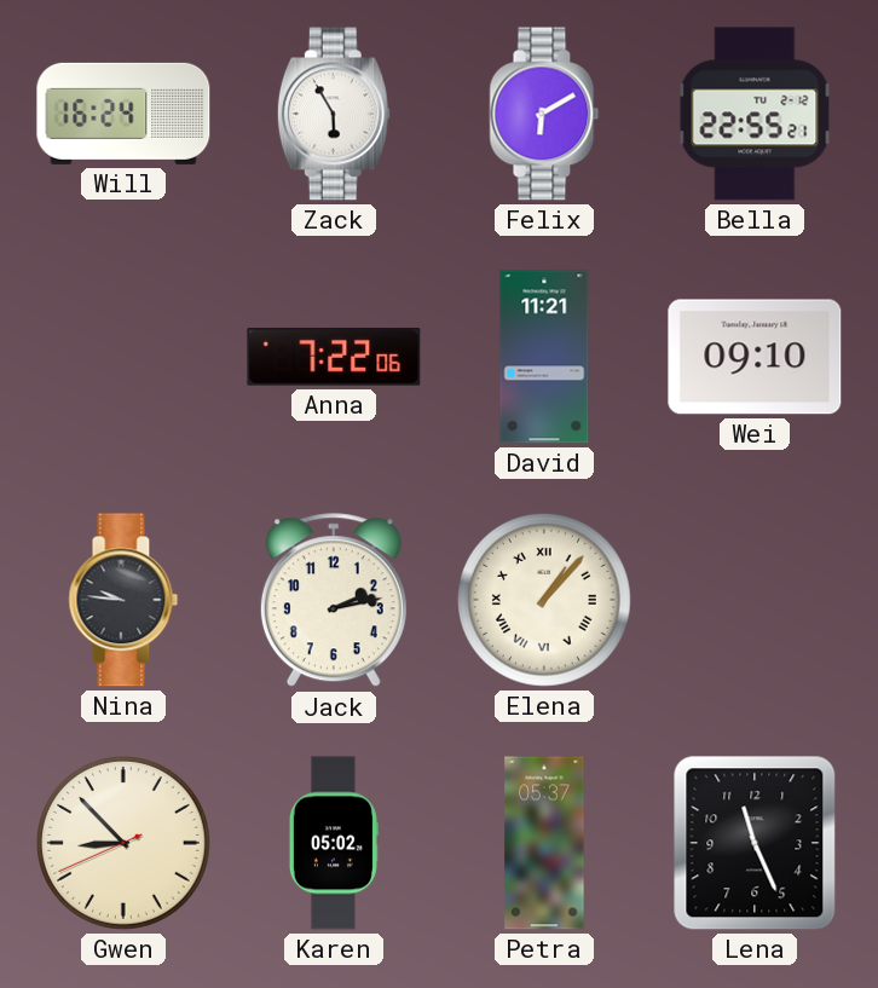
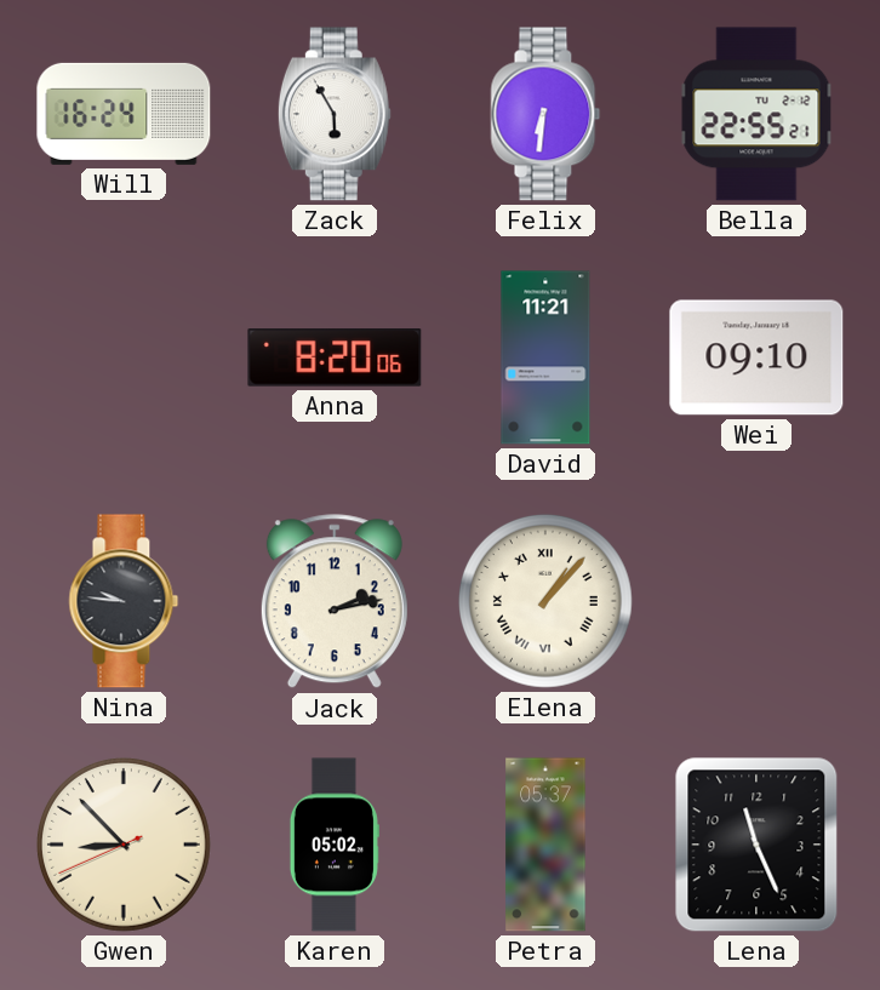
Felix: 6:10 -> 6:31
Anna: 7:22 -> 8:20
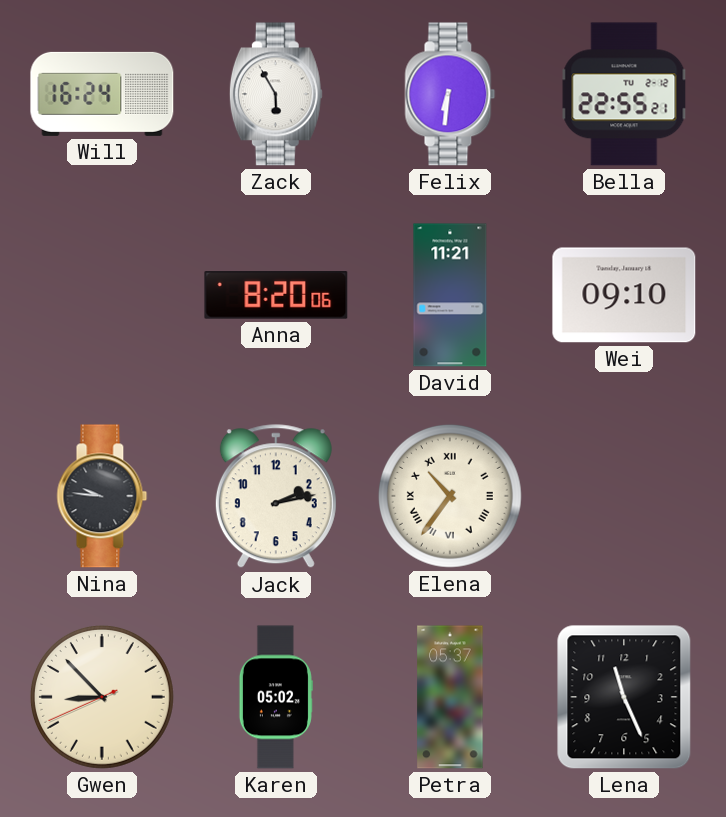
Elena: 1:07 -> 10:36
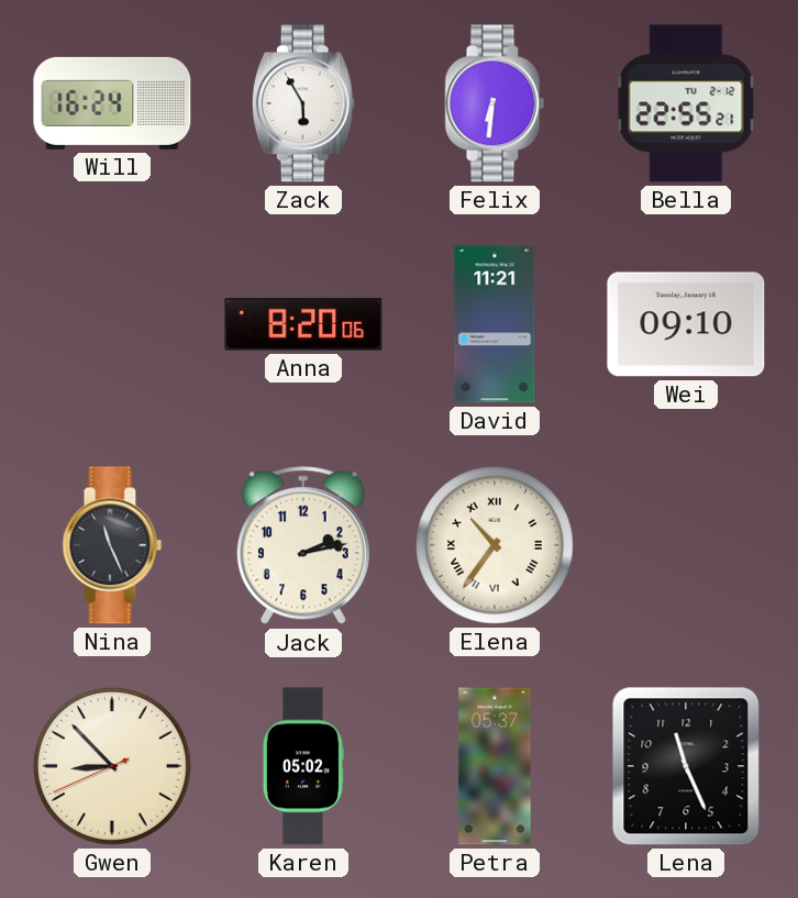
Nina: 9:46 -> 11:26
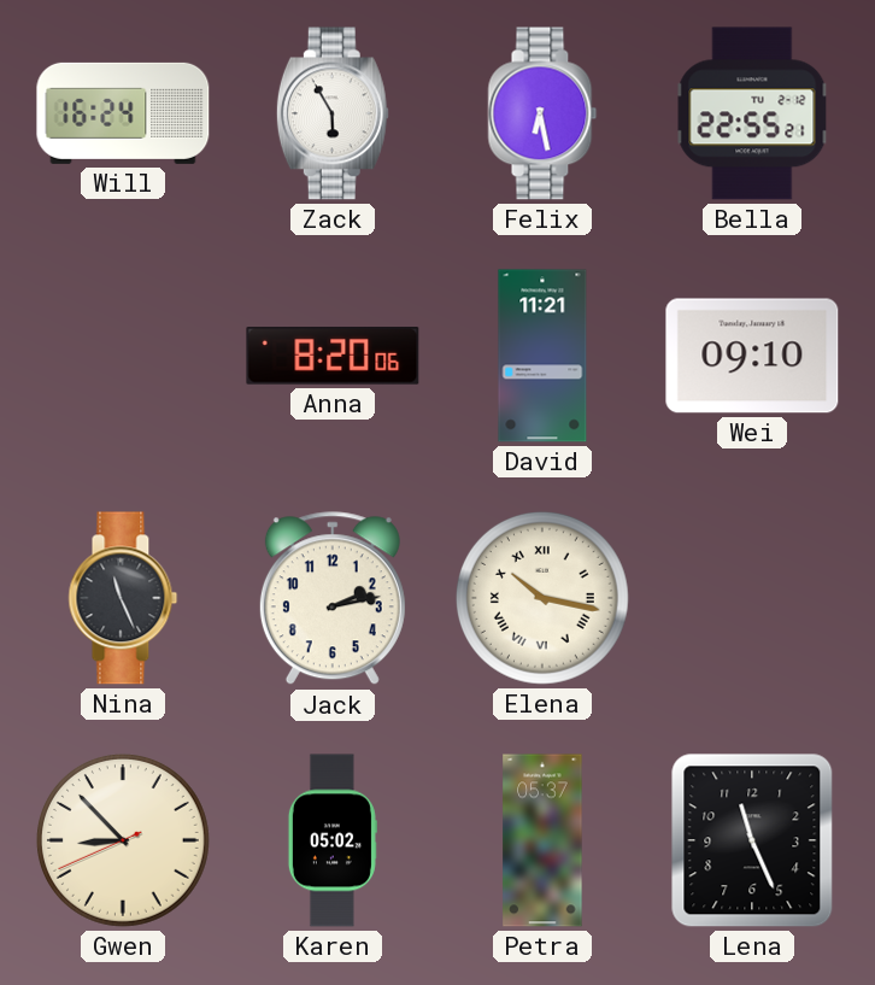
Felix: 6:31 -> 6:28
Elena: 10:36 -> 10:17
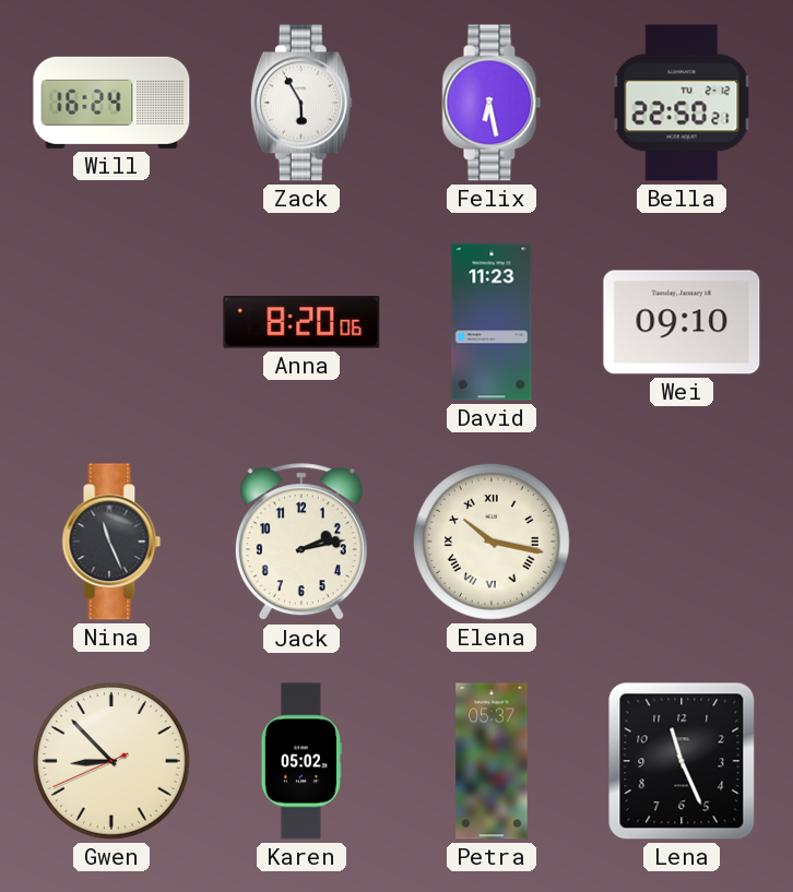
Bella: 22:55 -> 22:50
David: 11:21 -> 11:23
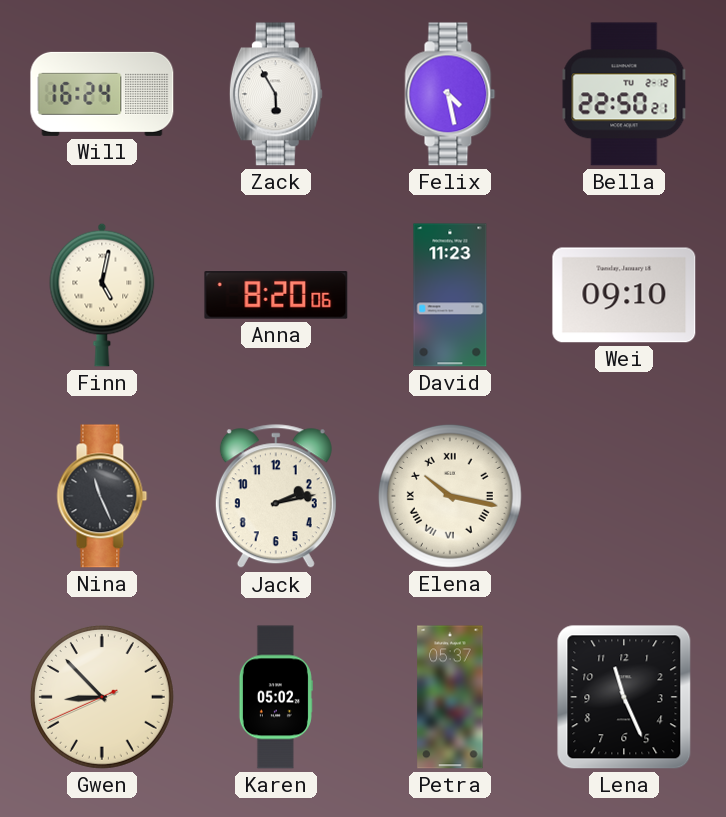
Felix: 6:28 -> 4:28
Finn: none -> 5:02
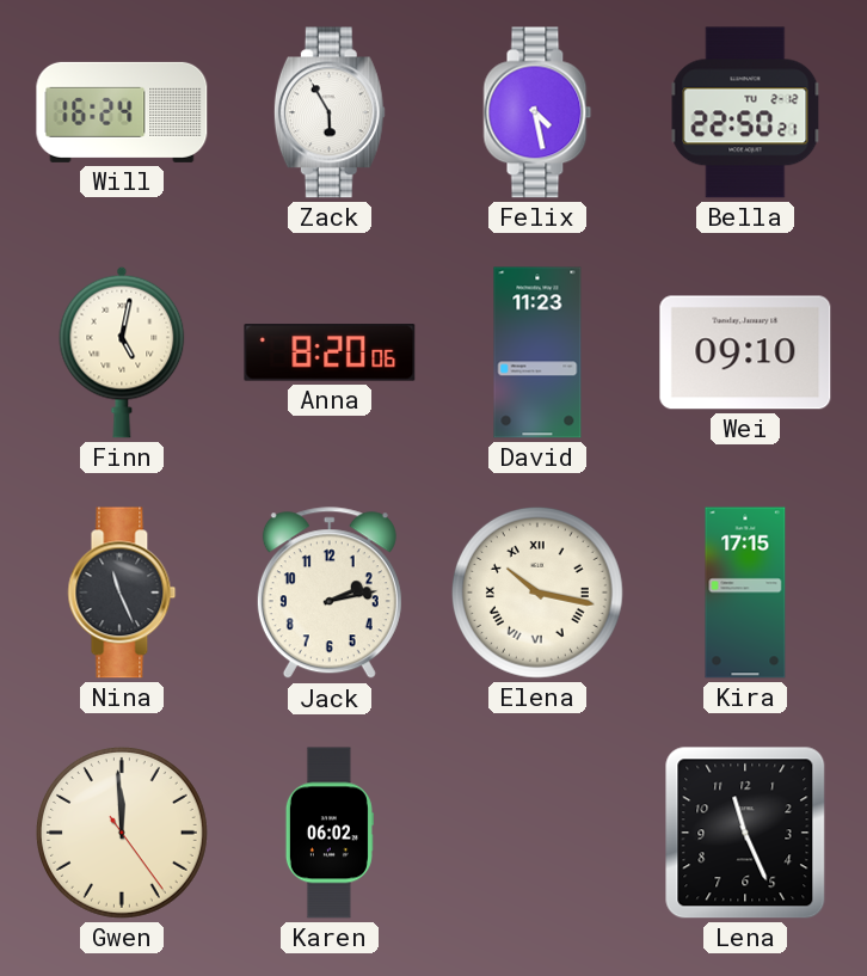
Kira: none -> 17:15
Gwen: 8:52 -> 11:59
Karen: 05:02 -> 06:02
Petra: 05:37 -> none
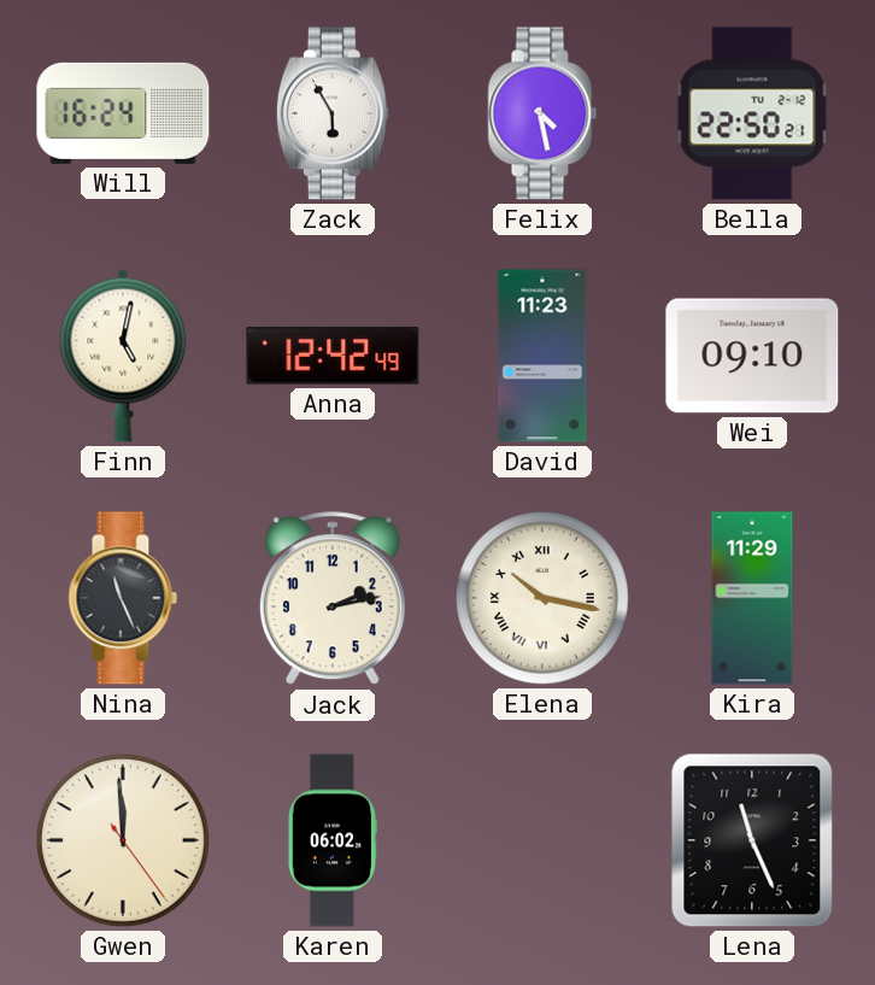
Anna: 8:20 -> 12:42
Kira: 17:15 -> 11:29
